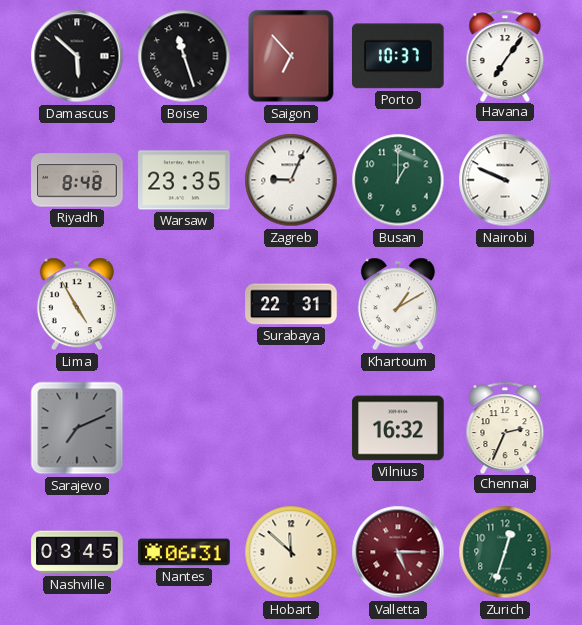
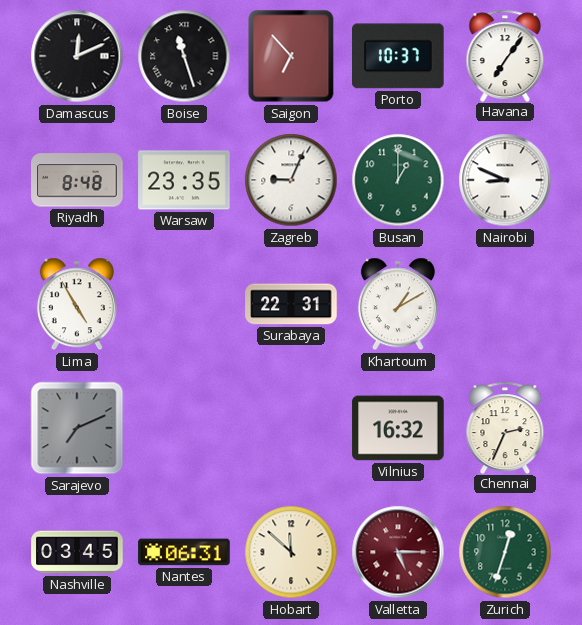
Damascus: 5:52 -> 12:11
Nairobi: 9:49 -> 8:49
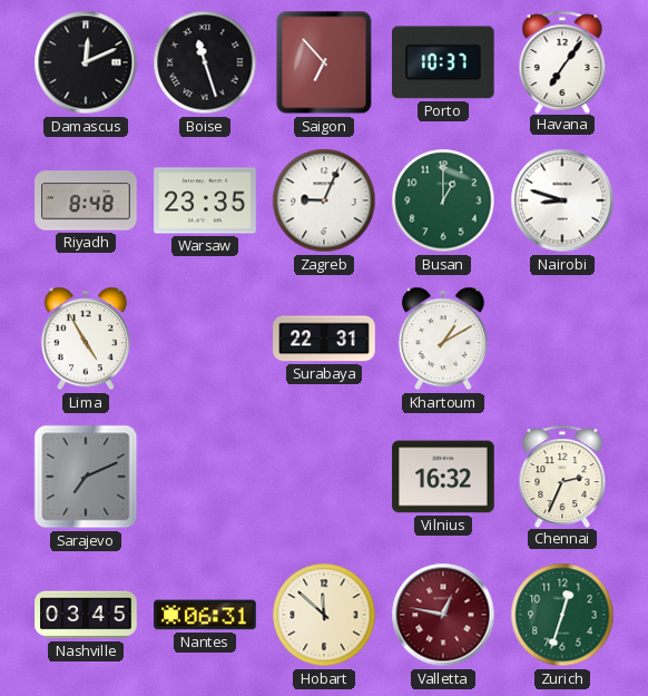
Nairobi: 8:49 -> 8:48
Valletta: 5:15 -> 12:47
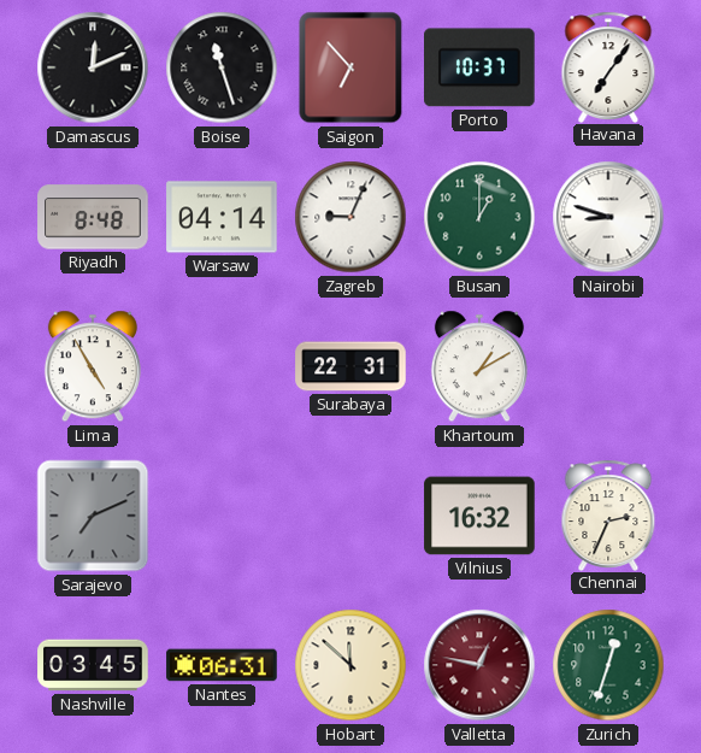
Warsaw: 23:35 -> 04:14
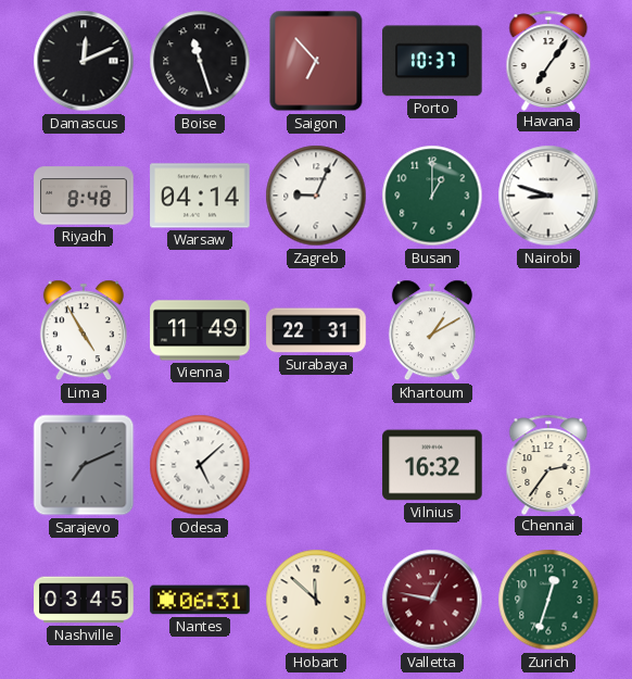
Vienna: none -> 11:49
Odesa: none -> 5:08
Chennai: 2:34 -> 2:36
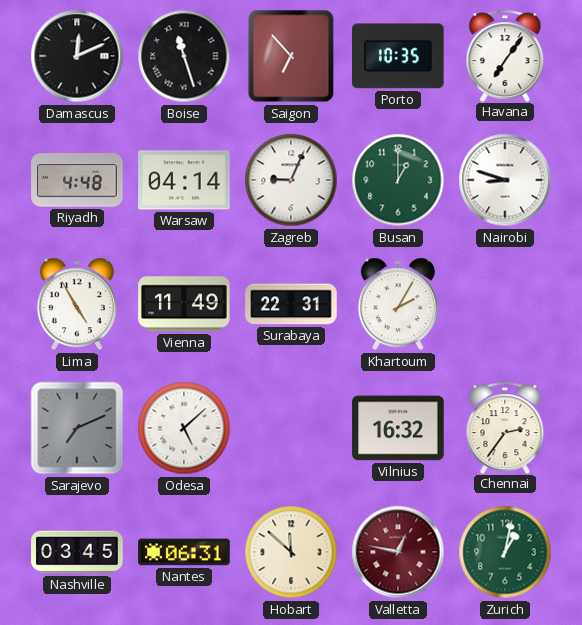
Porto: 10:37 -> 10:35
Riyadh: 8:48 -> 4:48
Khartoum: 1:10 -> 2:05
Zurich: 12:33 -> 1:02
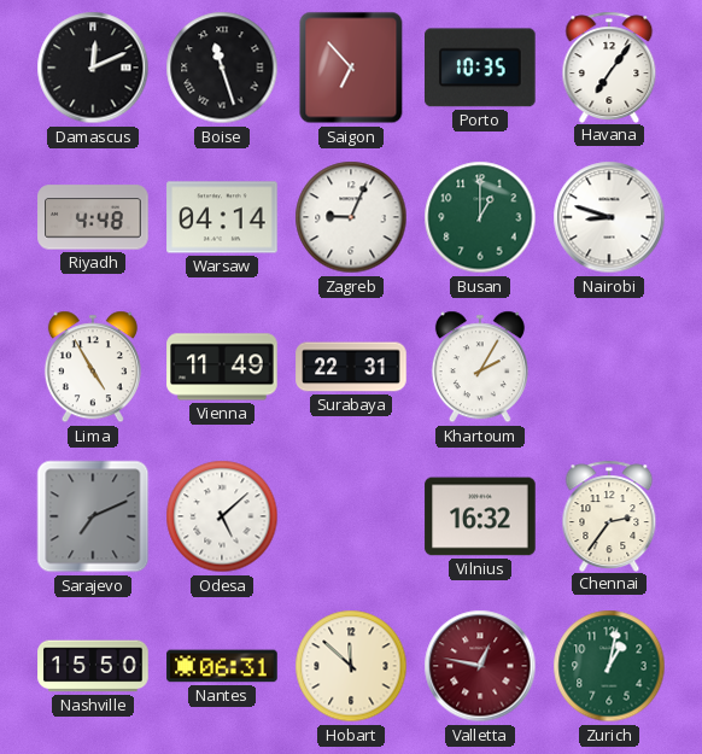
Nashville: 03:45 -> 15:50
